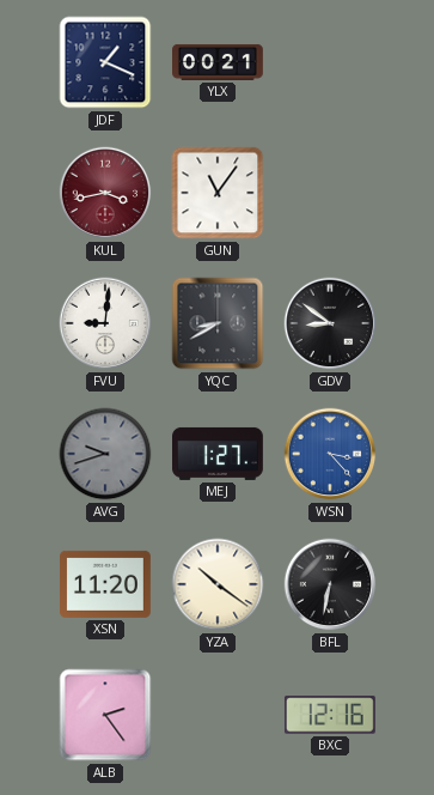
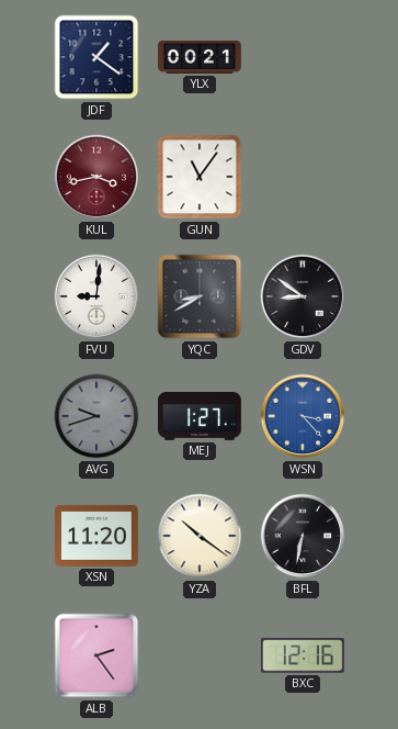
JDF: 1:19 -> 1:21
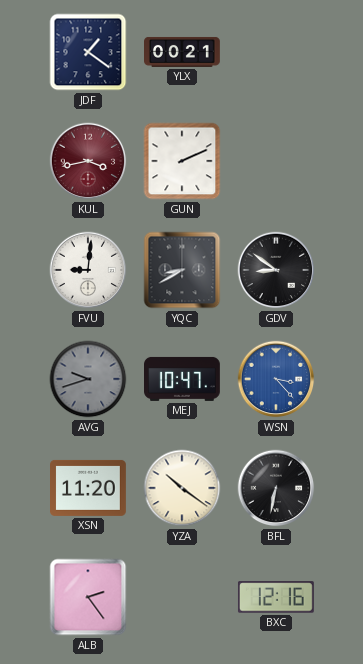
GUN: 11:06 -> 2:11
MEJ: 1:27 -> 10:47
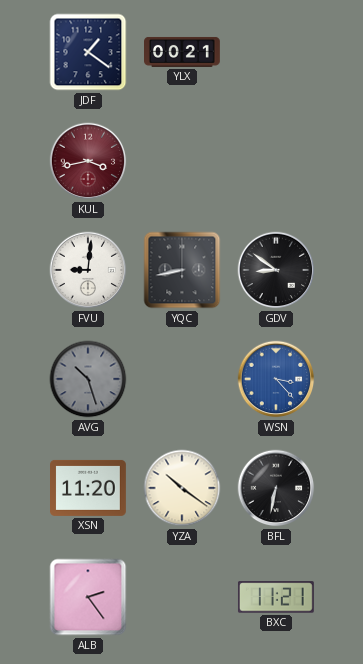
GUN: 2:11 -> none
YQC: 8:40 -> 8:43
AVG: 9:42 -> 10:27
MEJ: 10:47 -> none
BXC: 12:16 -> 11:21
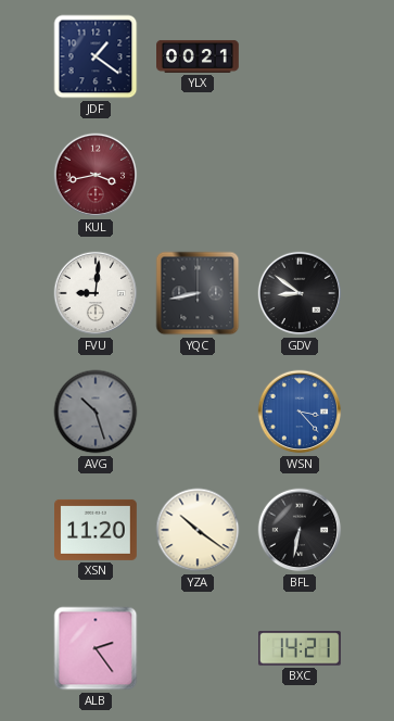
BXC: 11:21 -> 14:21
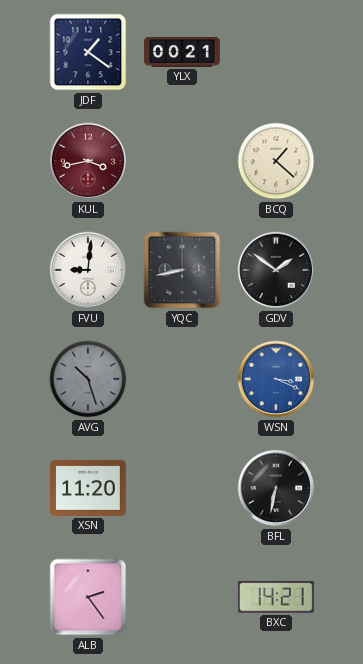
BCQ: none -> 1:22
GDV: 8:51 -> 1:51
WSN: 3:23 -> 3:19
YZA: 10:21 -> none
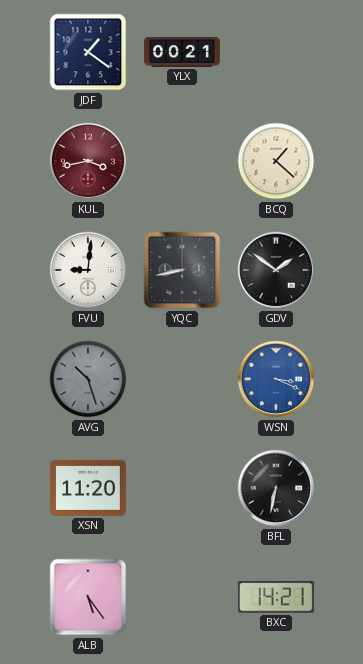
ALB: 2:24 -> 5:24
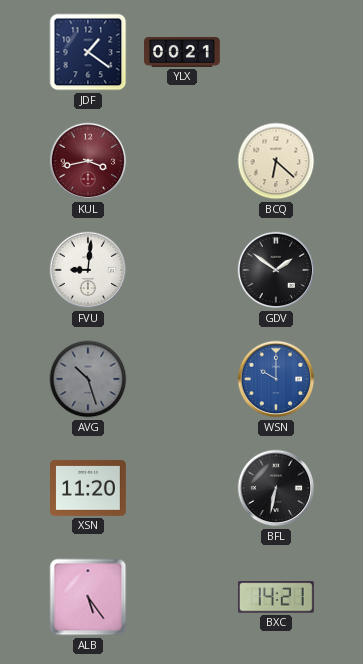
BCQ: 1:22 -> 6:22
YQC: 8:43 -> none
WSN: 3:19 -> 10:00
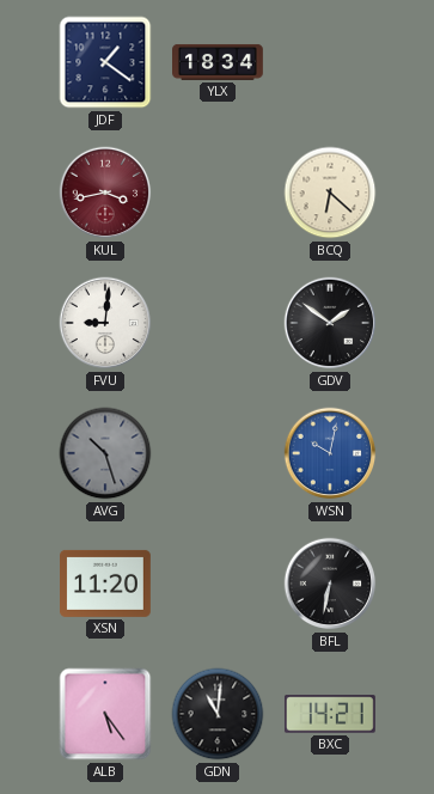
YLX: 00:21 -> 18:34
WSN: 10:00 -> 10:02
GDN: none -> 11:01
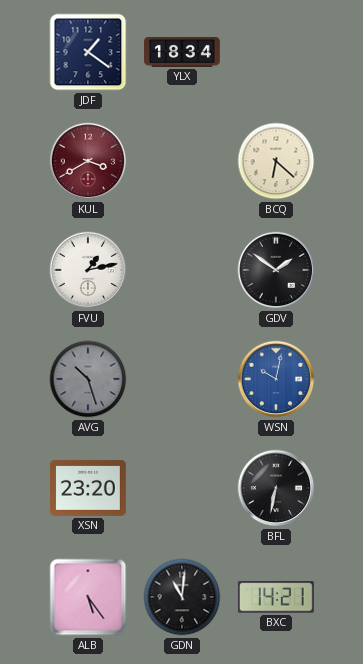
KUL: 3:43 -> 3:40
FVU: 9:01 -> 1:13
XSN: 11:20 -> 23:20
